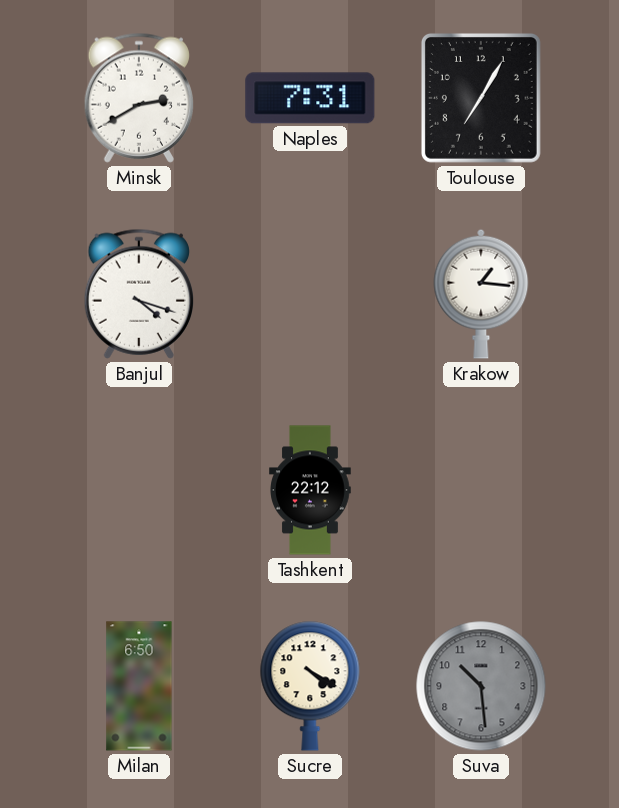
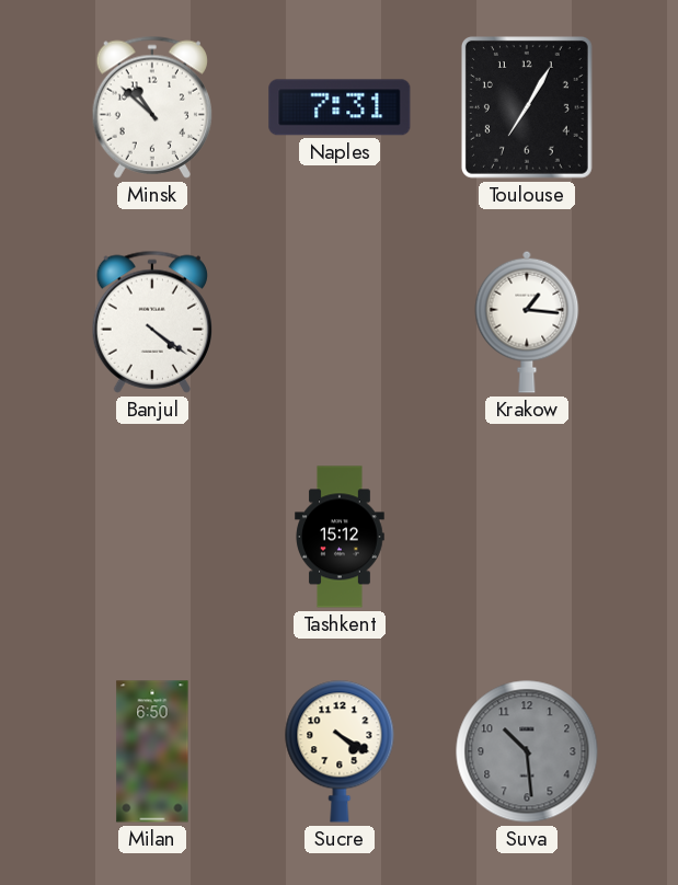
Minsk: 2:40 -> 10:52
Banjul: 4:18 -> 4:21
Tashkent: 22:12 -> 15:12
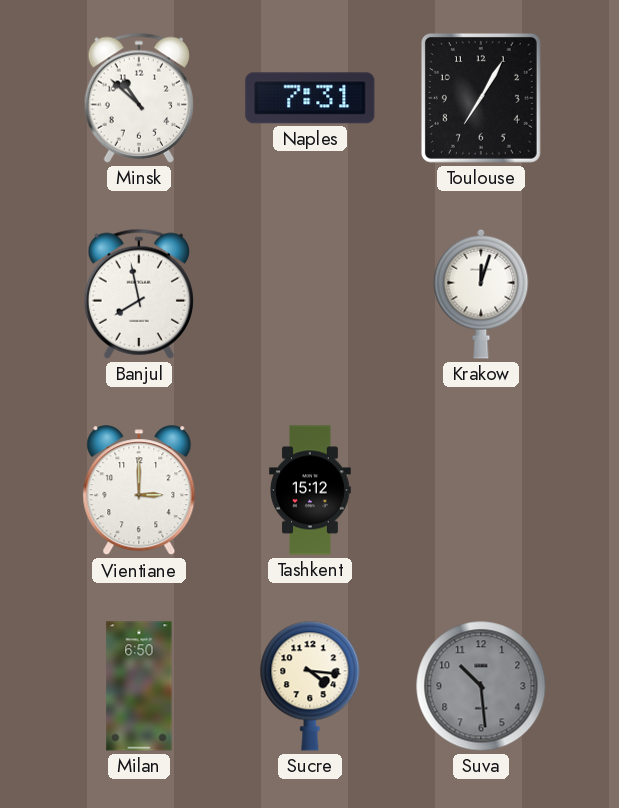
Banjul: 4:21 -> 7:58
Krakow: 1:16 -> 12:03
Vientiane: none -> 3:00
Sucre: 4:20 -> 4:16
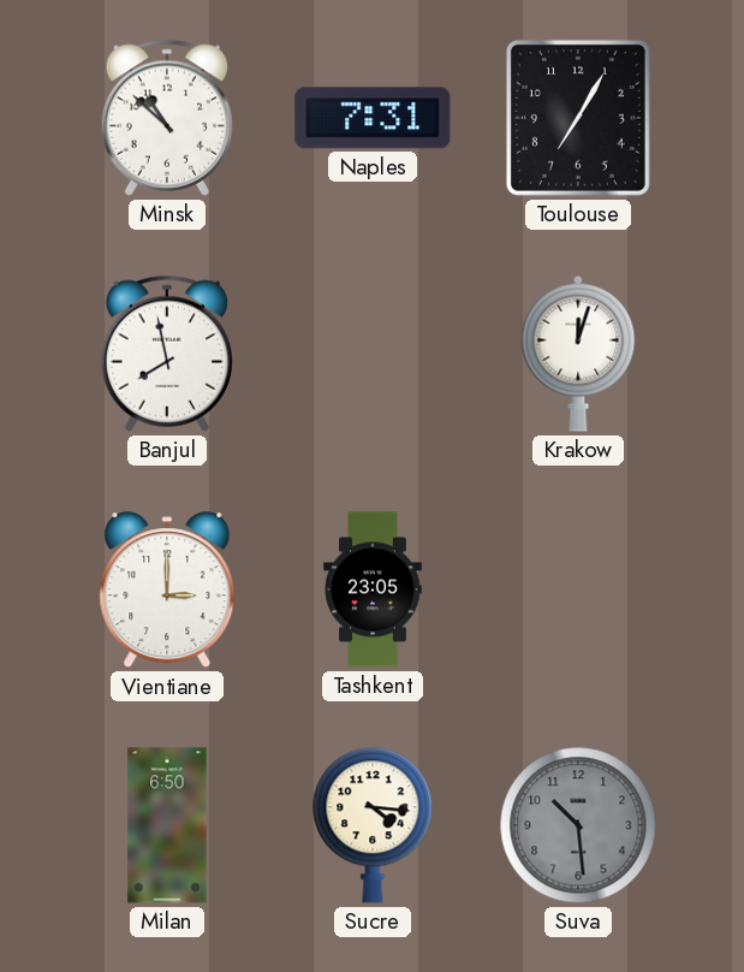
Tashkent: 15:12 -> 23:05
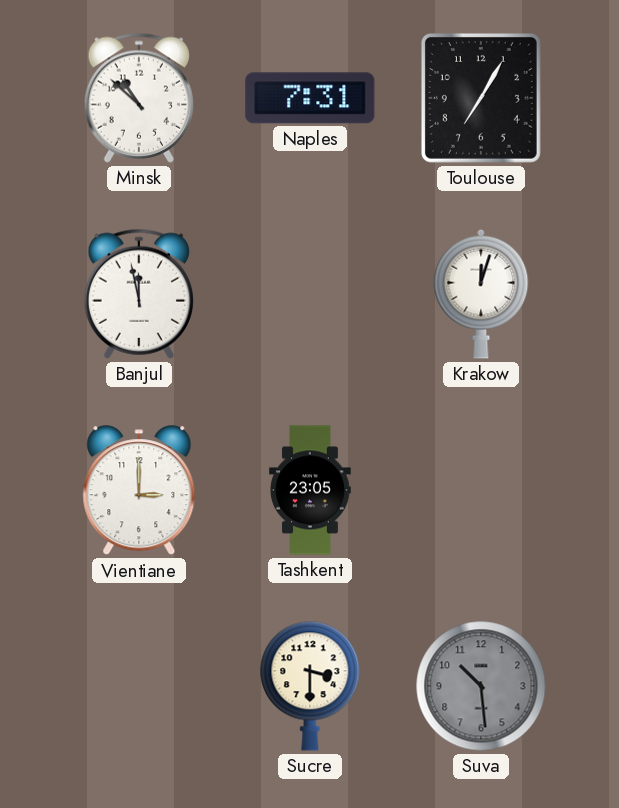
Banjul: 7:58 -> 11:58
Milan: 6:50 -> none
Sucre: 4:16 -> 3:30
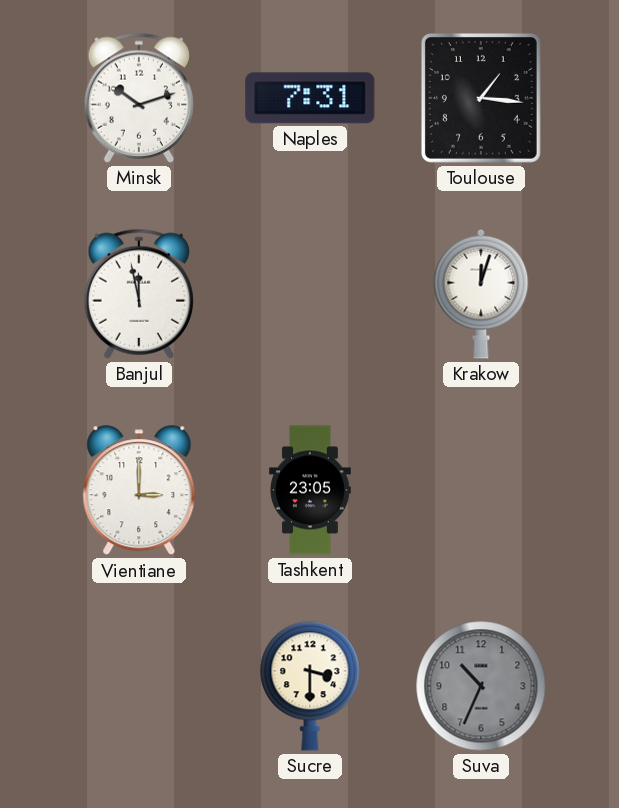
Minsk: 10:52 -> 10:12
Toulouse: 7:05 -> 1:16
Suva: 10:29 -> 10:34
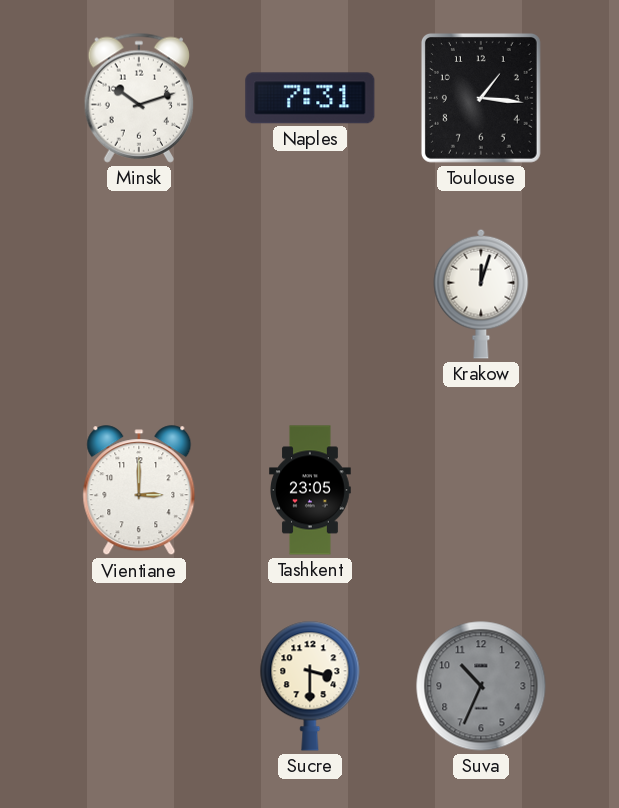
Banjul: 11:58 -> none
